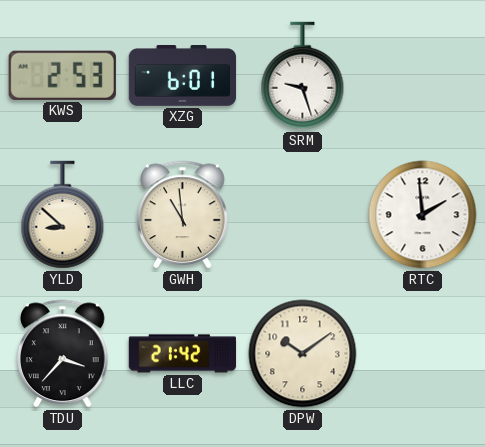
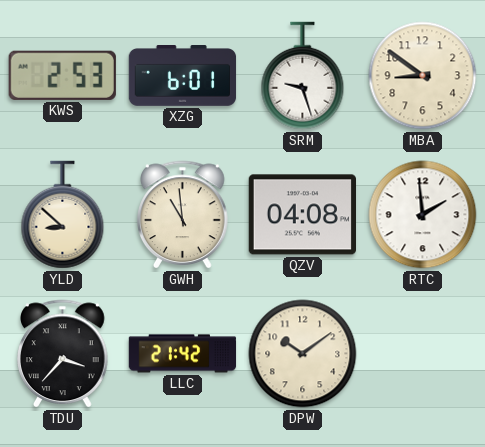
MBA: none -> 8:51
QZV: none -> 04:08
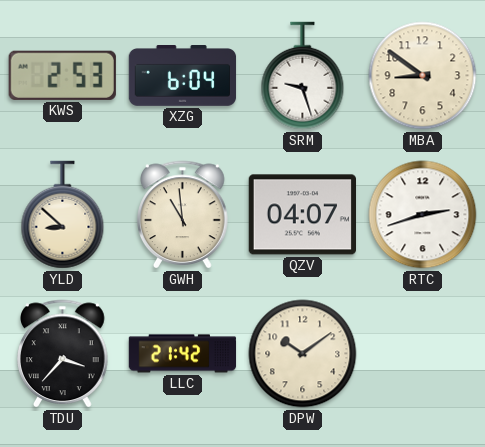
XZG: 6:01 -> 6:04
QZV: 04:08 -> 04:07
RTC: 1:59 -> 2:42
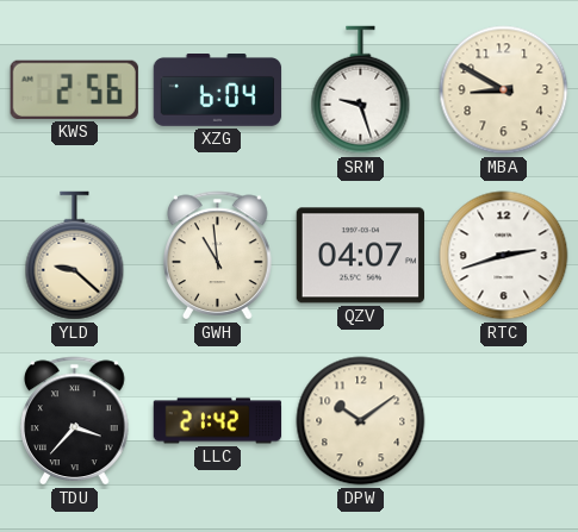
KWS: 2:53 -> 2:56
MBA: 8:51 -> 8:50
YLD: 8:52 -> 9:22
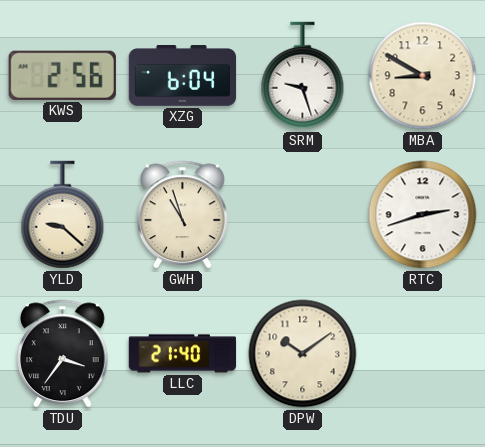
GWH: 10:59 -> 10:57
QZV: 04:07 -> none
TDU: 3:37 -> 3:36
LLC: 21:42 -> 21:40
